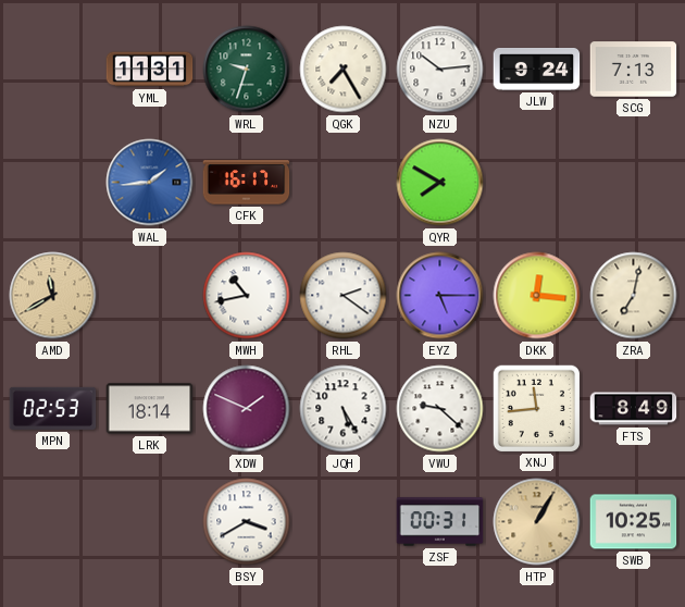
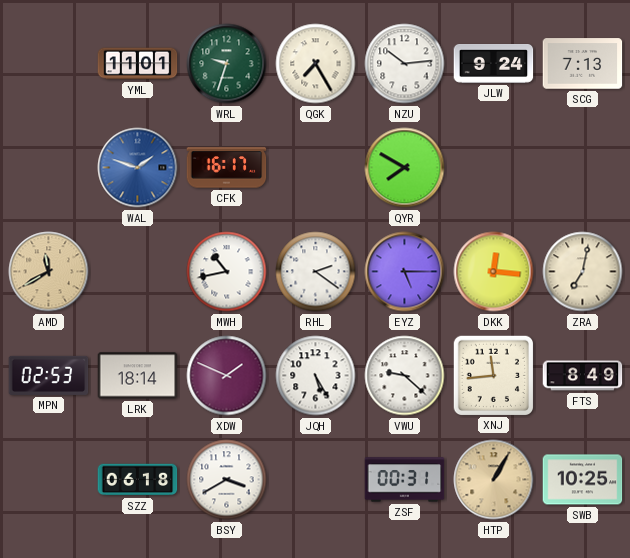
YML: 11:31 -> 11:01
WAL: 1:44 -> 1:48
SZZ: none -> 06:18
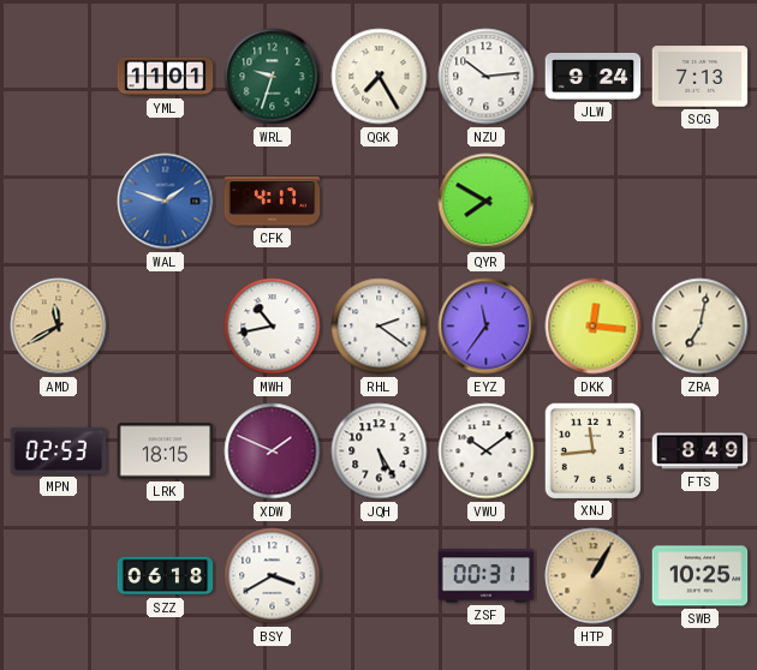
CFK: 16:17 -> 4:17
EYZ: 5:15 -> 11:36
LRK: 18:14 -> 18:15
VWU: 9:22 -> 10:09
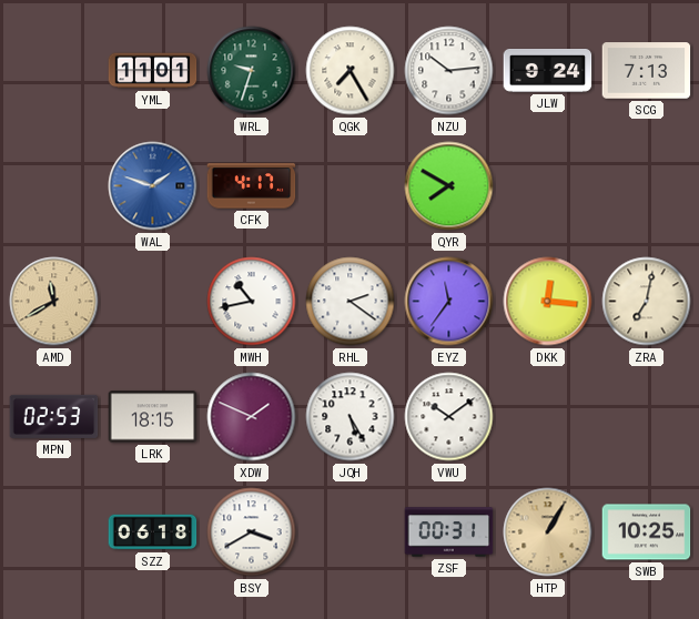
XNJ: 11:44 -> none
FTS: 8:49 -> none
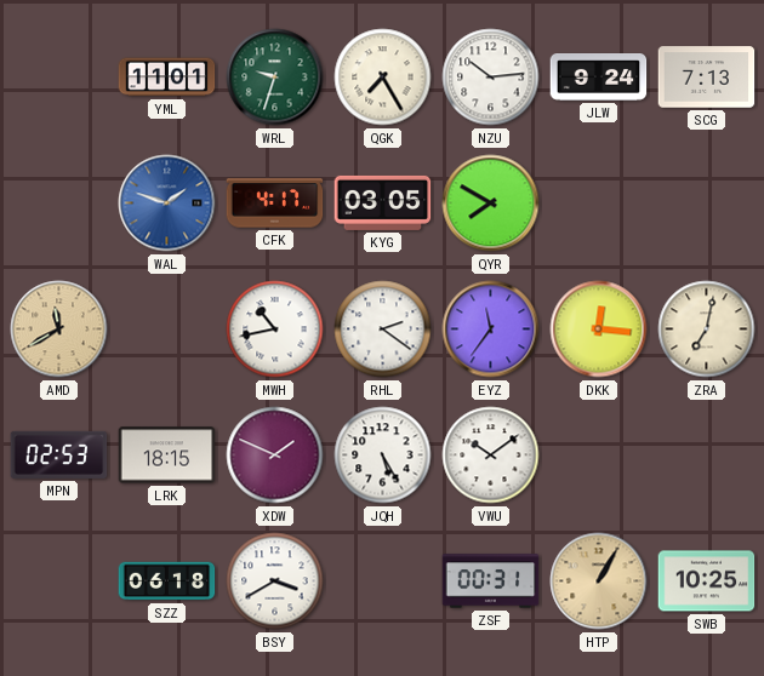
KYG: none -> 03:05
